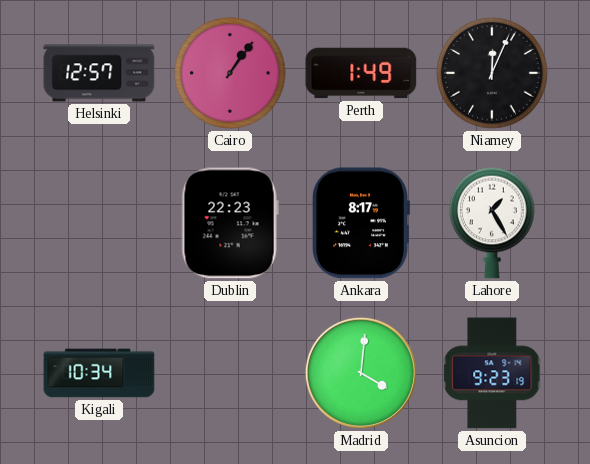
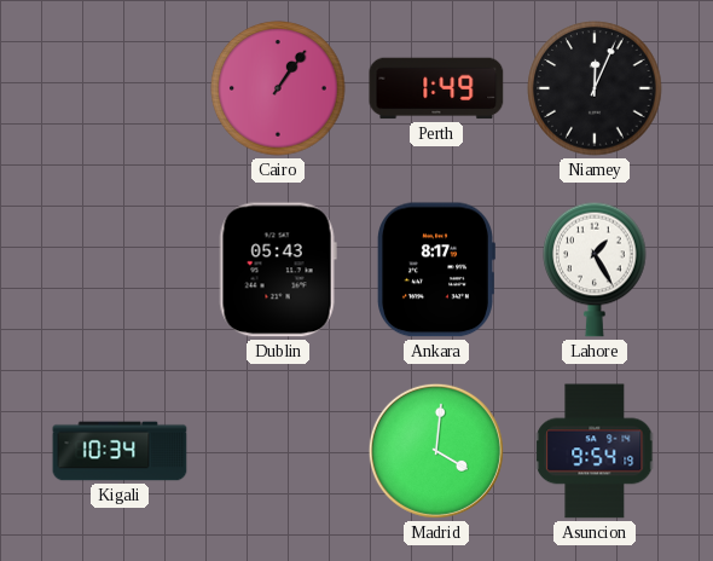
Helsinki: 12:57 -> none
Dublin: 22:23 -> 05:43
Asuncion: 9:23 -> 9:54
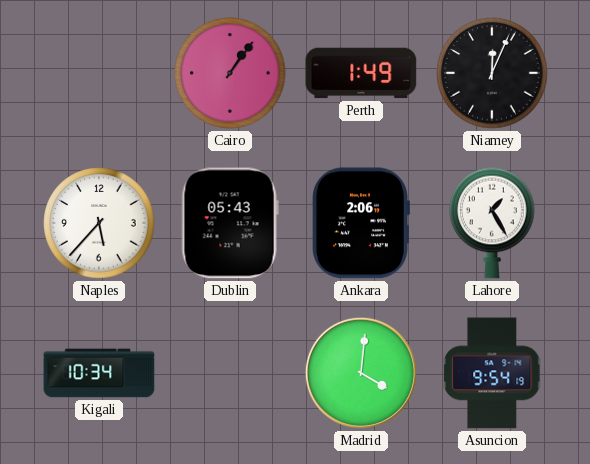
Naples: none -> 5:37
Ankara: 8:17 -> 2:06
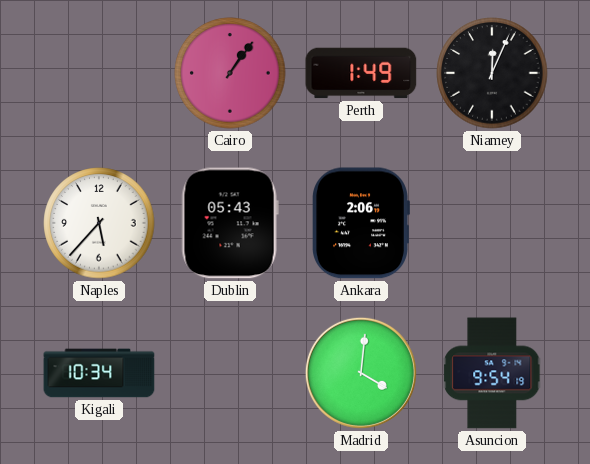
Lahore: 1:25 -> none
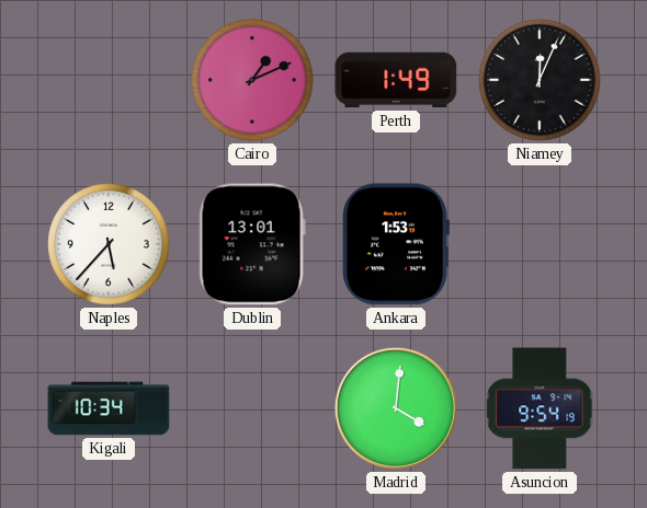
Cairo: 1:06 -> 1:11
Dublin: 05:43 -> 13:01
Ankara: 2:06 -> 1:53
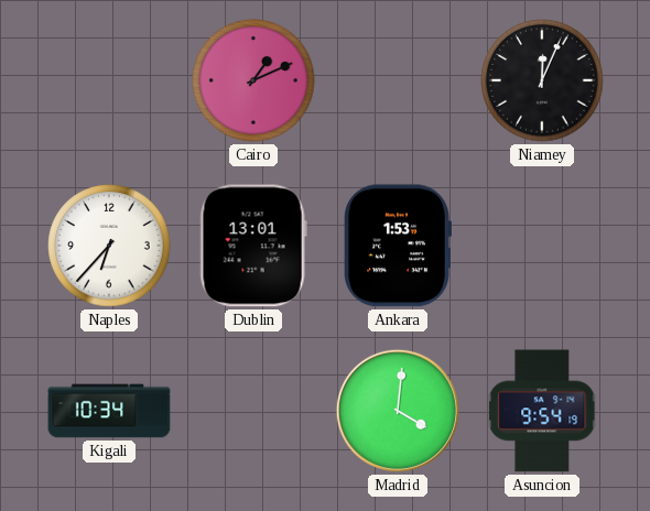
Perth: 1:49 -> none
Naples: 5:37 -> 6:37
